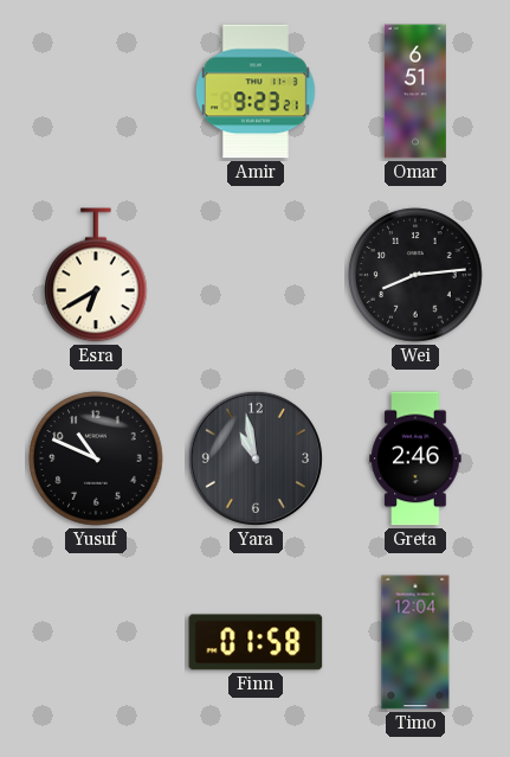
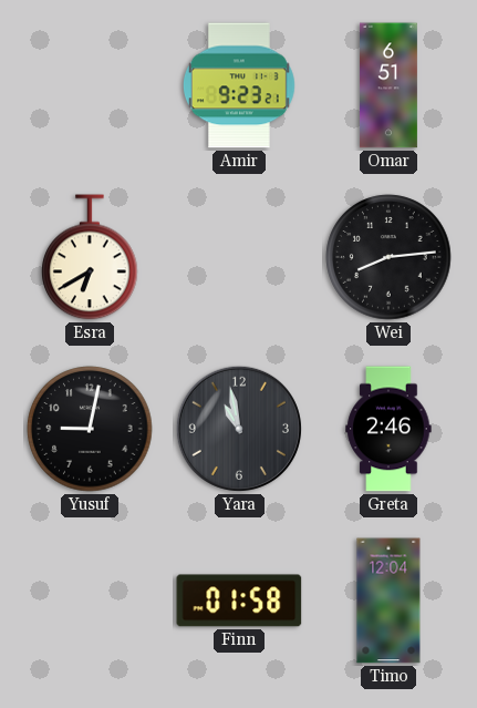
Yusuf: 10:49 -> 9:02
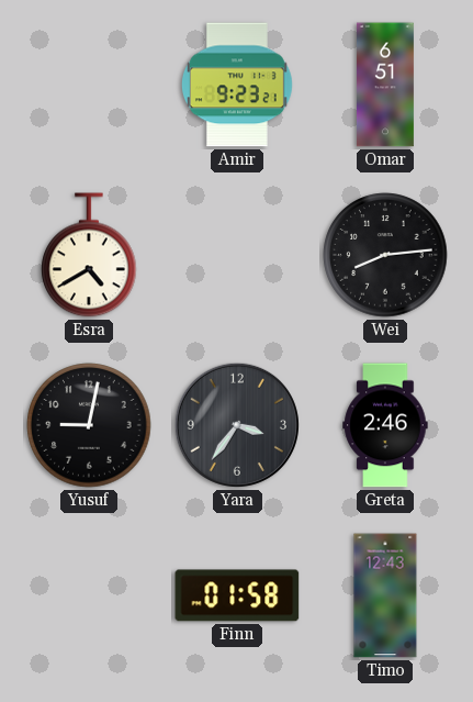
Esra: 6:40 -> 4:40
Yara: 10:58 -> 3:36
Timo: 12:04 -> 12:43
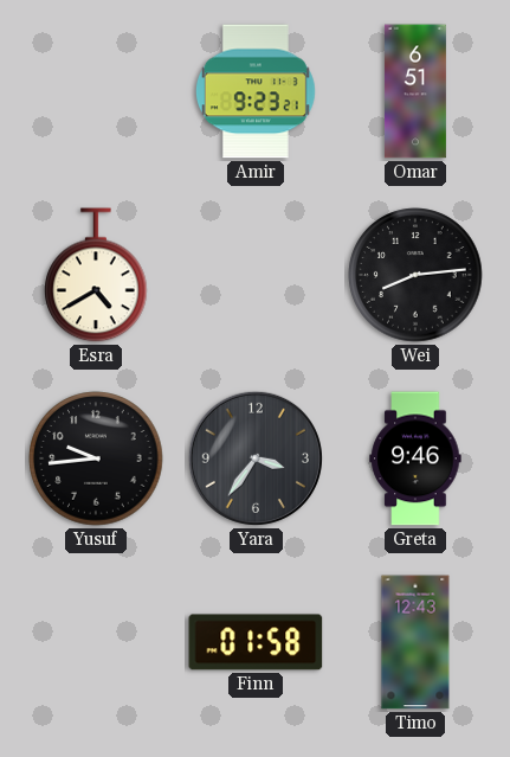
Yusuf: 9:02 -> 9:44
Greta: 2:46 -> 9:46
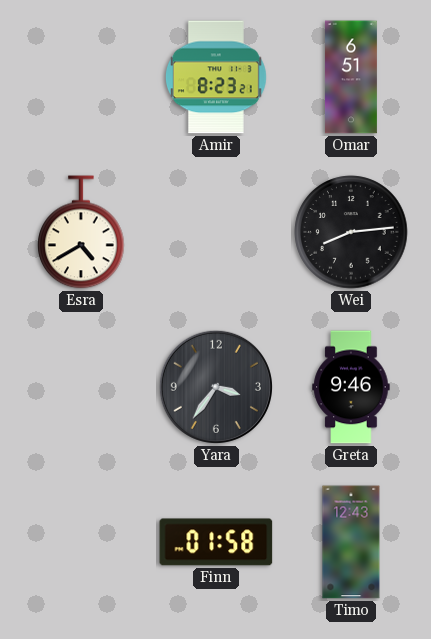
Amir: 9:23 -> 8:23
Yusuf: 9:44 -> none
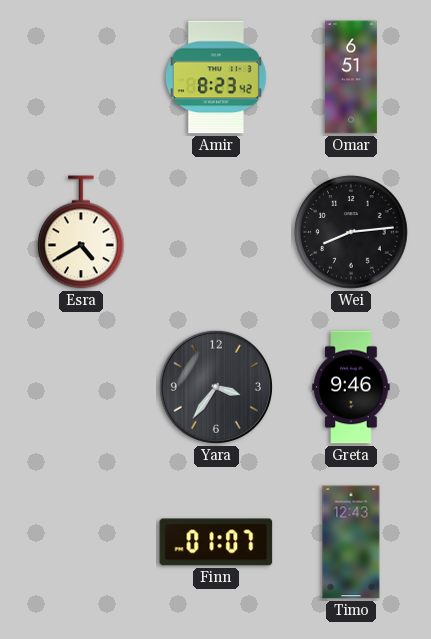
Amir: 8:23:21 -> 8:23:42
Finn: 01:58 -> 01:07
